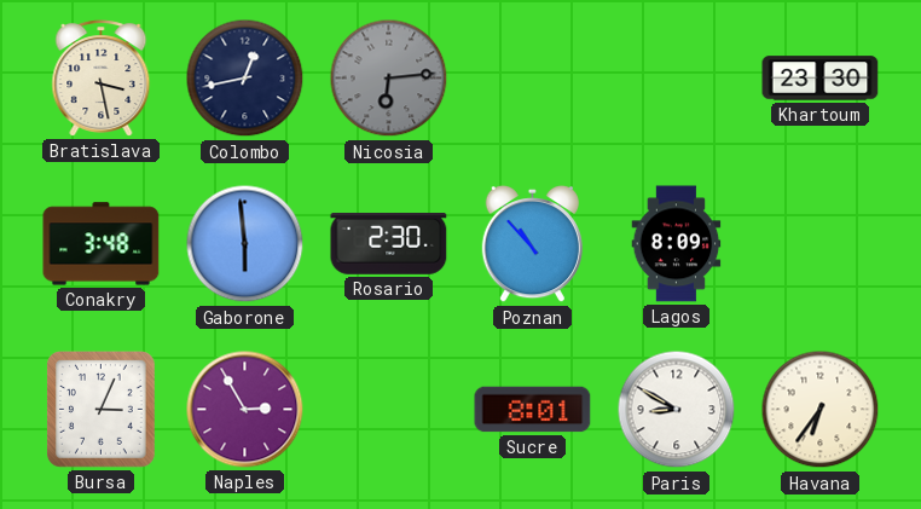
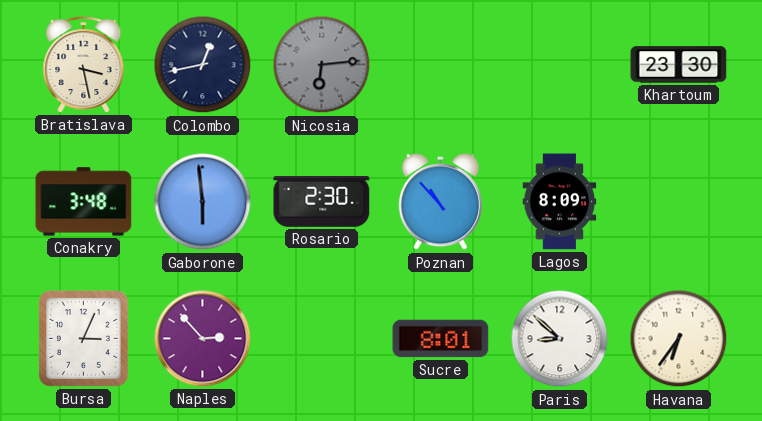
Naples: 2:55 -> 2:53
Paris: 8:50 -> 8:52
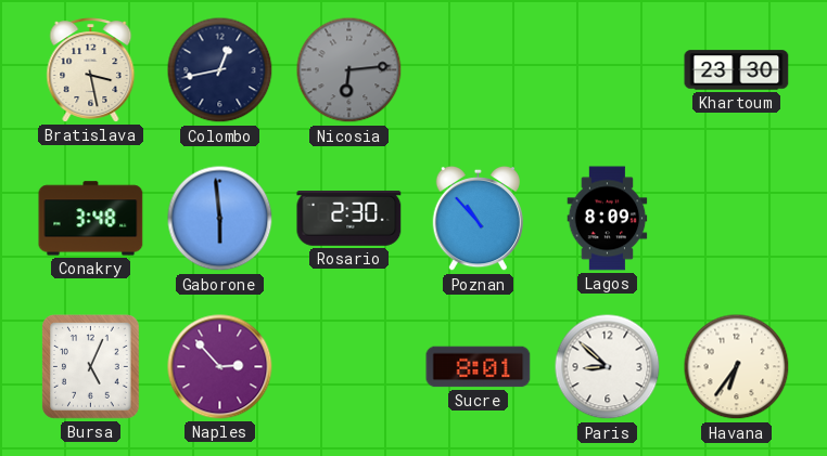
Bursa: 3:04 -> 5:04
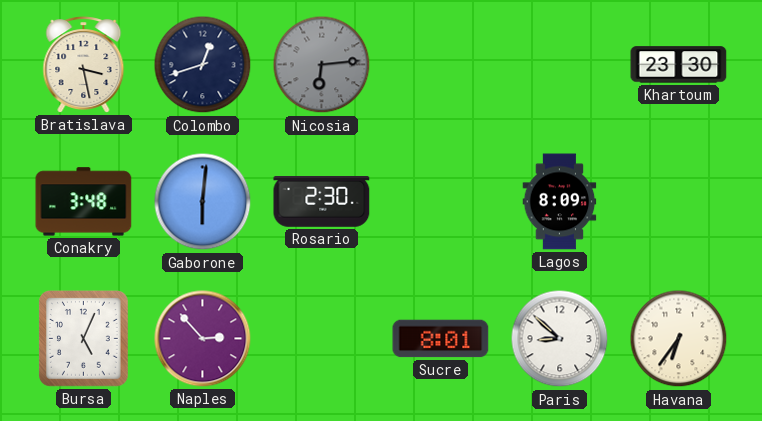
Colombo: 12:43 -> 12:42
Gaborone: 5:59 -> 6:01
Poznan: 10:53 -> none
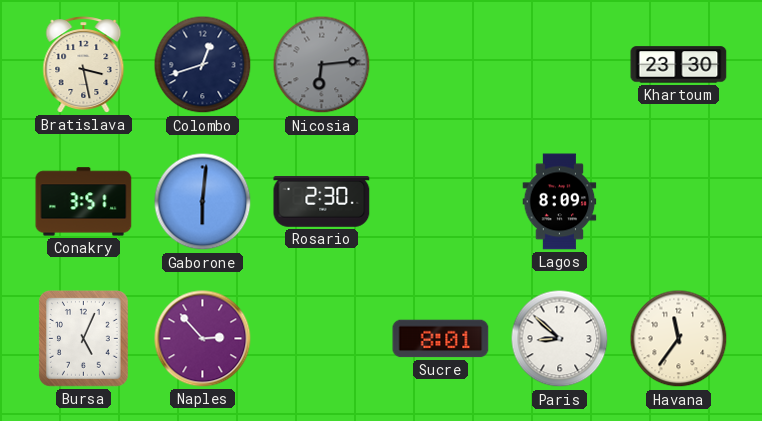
Conakry: 3:48 -> 3:51
Havana: 6:36 -> 11:36
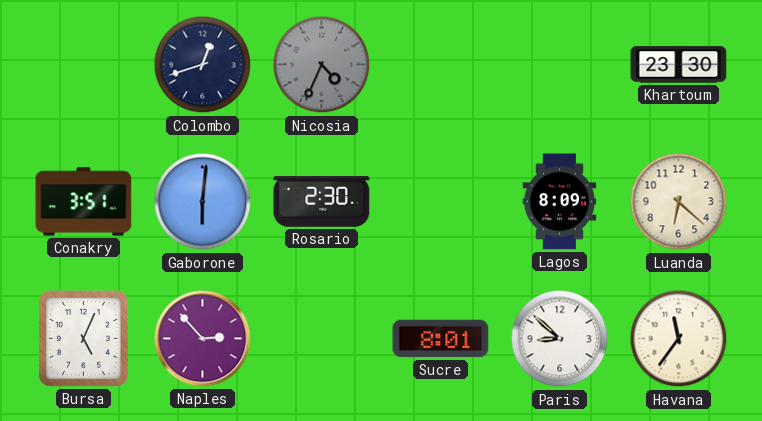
Bratislava: 3:28 -> none
Nicosia: 6:14 -> 4:34
Luanda: none -> 6:22
